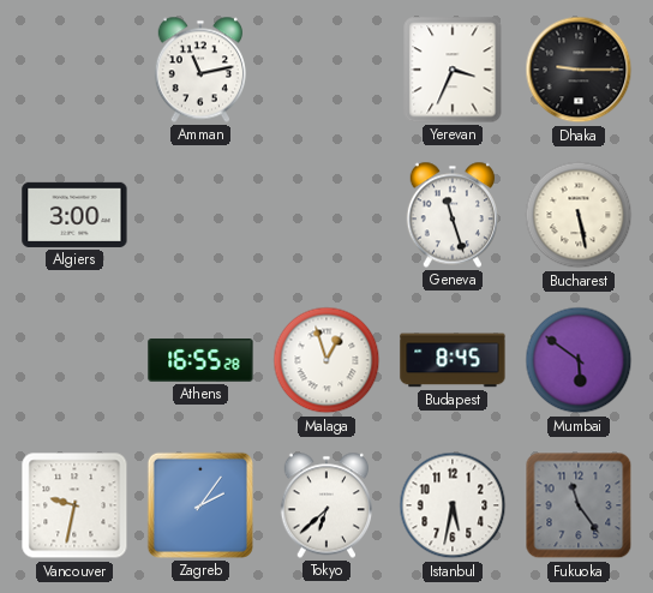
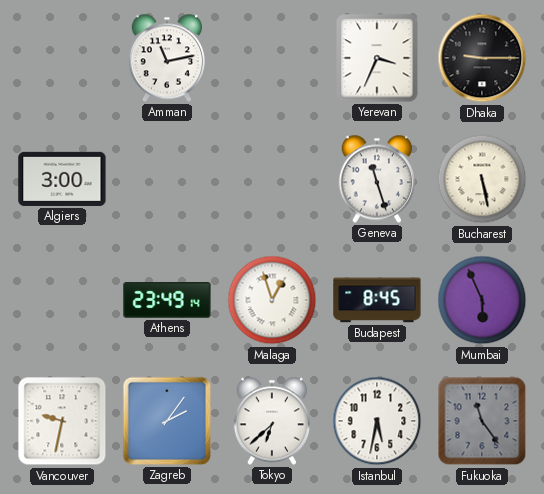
Athens: 16:55 -> 23:49
Mumbai: 5:51 -> 5:56
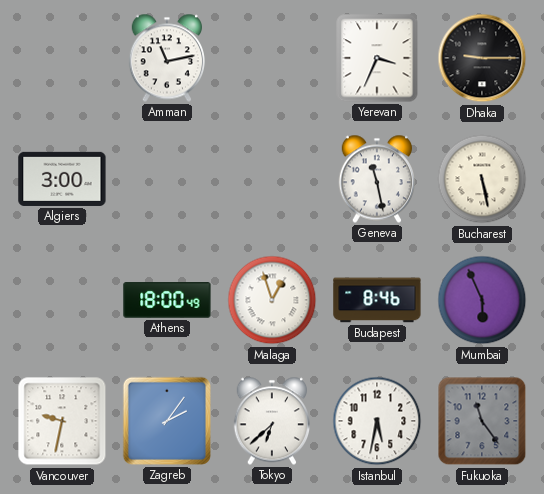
Geneva: 11:27 -> 11:28
Athens: 23:49 -> 18:00
Budapest: 8:45 -> 8:46
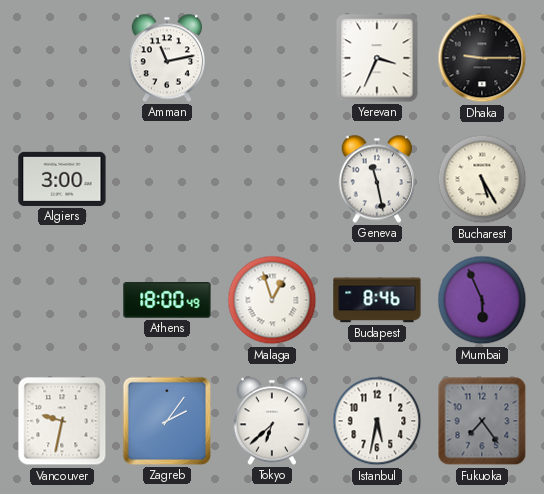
Bucharest: 5:28 -> 5:25
Fukuoka: 11:24 -> 7:24
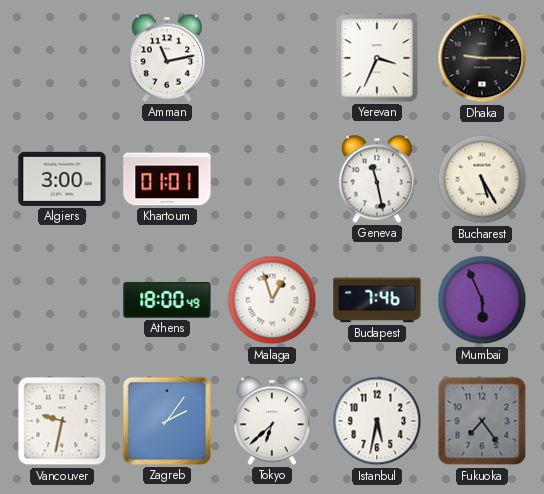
Khartoum: none -> 01:01
Budapest: 8:46 -> 7:46
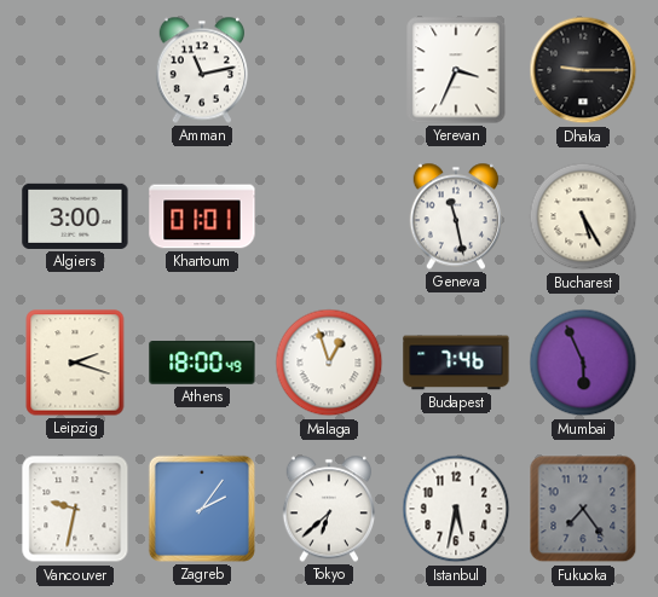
Leipzig: none -> 2:18
